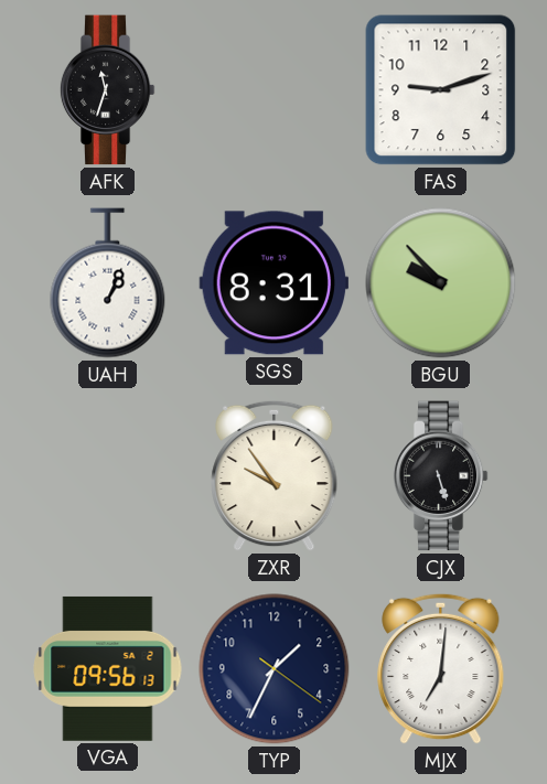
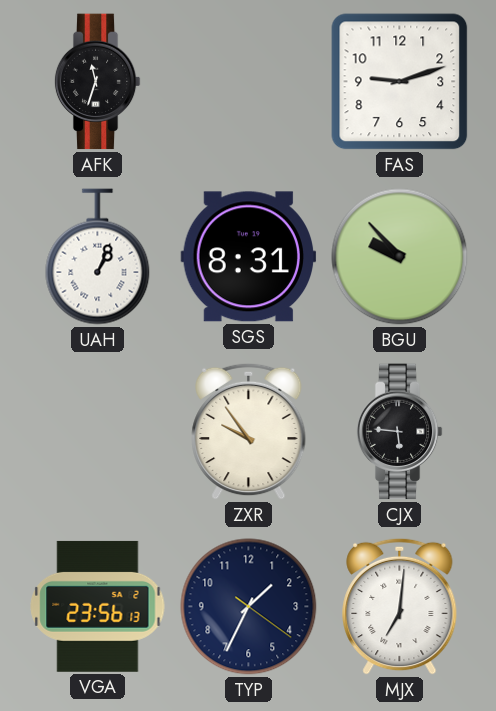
CJX: 5:27 -> 5:46
VGA: 09:56 -> 23:56
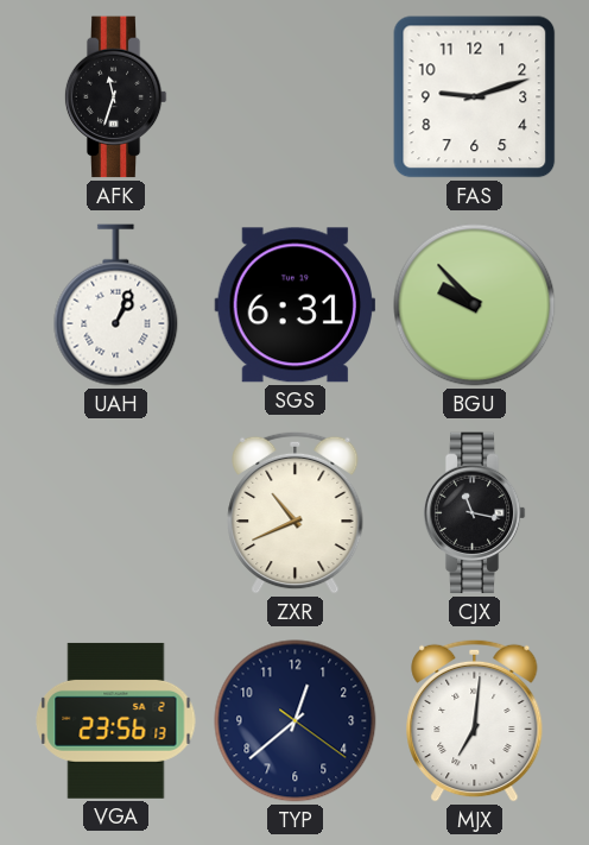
SGS: 8:31 -> 6:31
ZXR: 9:54 -> 10:41
CJX: 5:46 -> 11:17
TYP: 1:34 -> 12:38
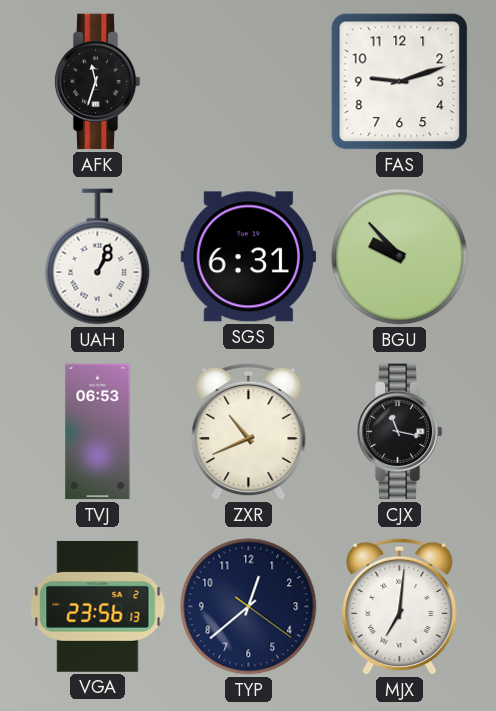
TVJ: none -> 06:53
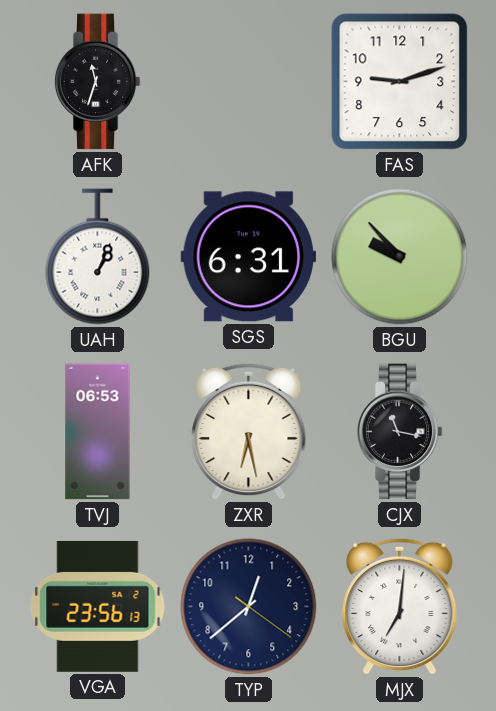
ZXR: 10:41 -> 6:28
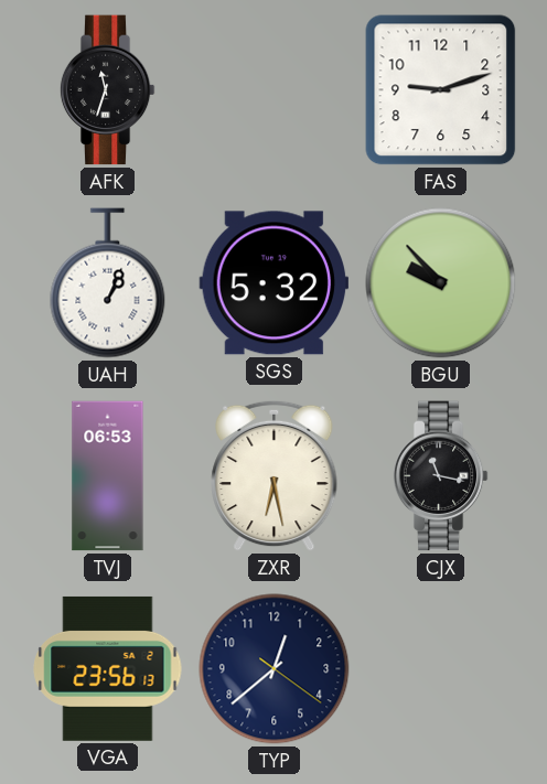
SGS: 6:31 -> 5:32
MJX: 7:01 -> none
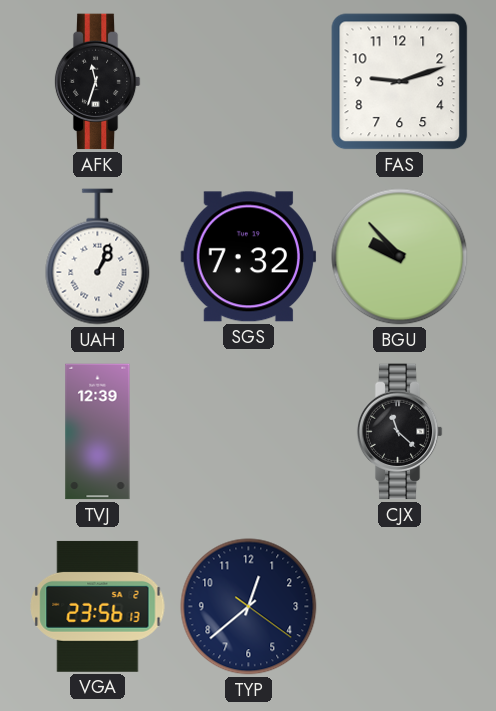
SGS: 5:32 -> 7:32
TVJ: 06:53 -> 12:39
ZXR: 6:28 -> none
CJX: 11:17 -> 11:22
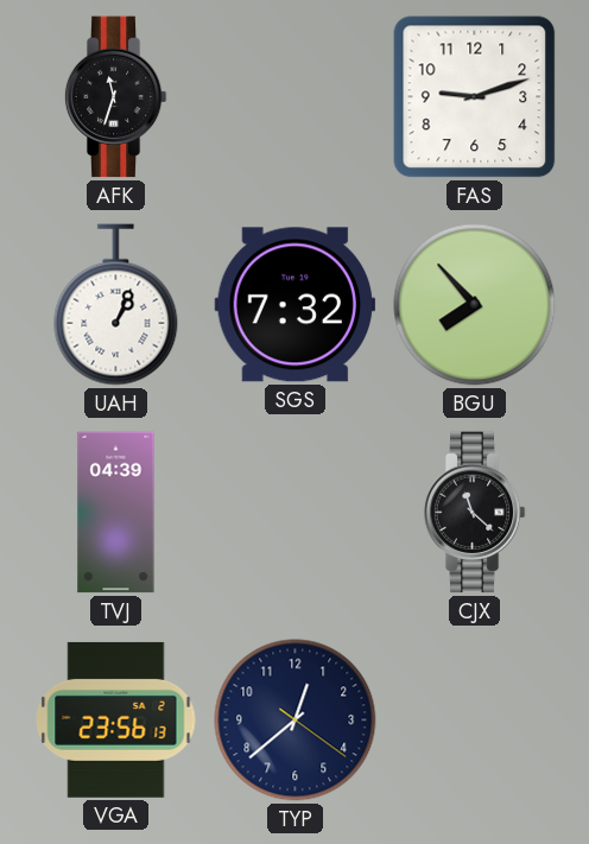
BGU: 9:53 -> 7:53
TVJ: 12:39 -> 04:39
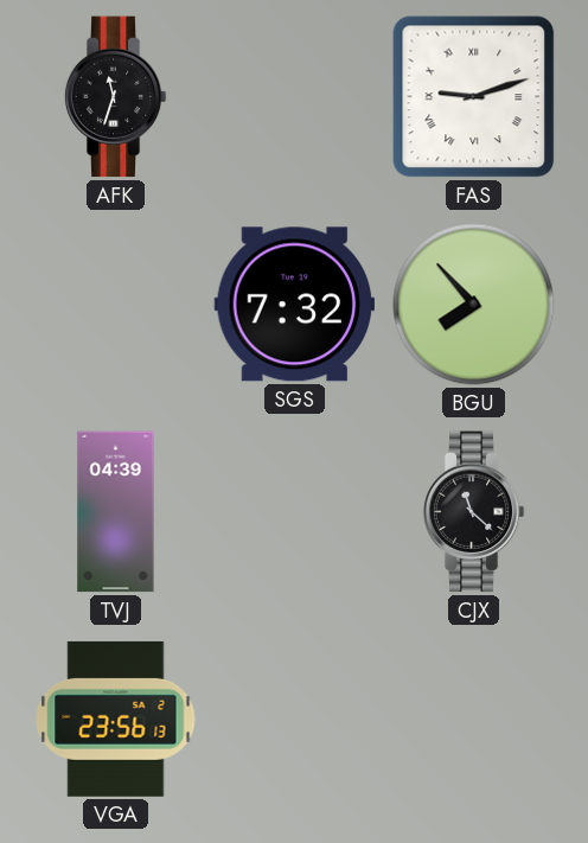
FAS numerals: Arabic -> Roman
UAH: 1:04 -> none
TYP: 12:38 -> none
